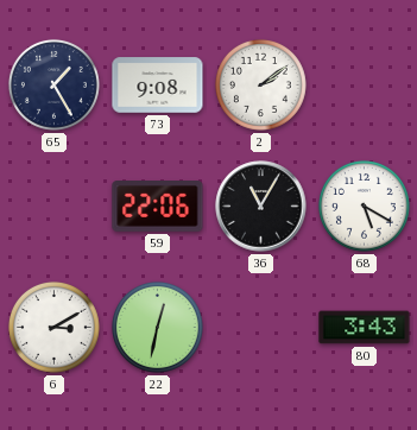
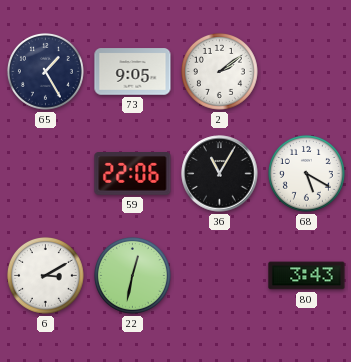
73: 9:08 -> 9:05
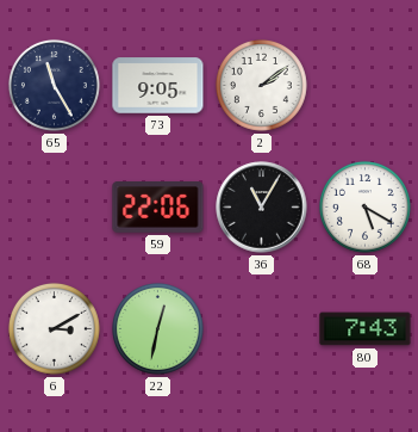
65: 1:25 -> 11:25
80: 3:43 -> 7:43
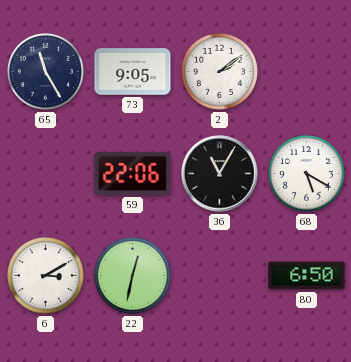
80: 7:43 -> 6:50
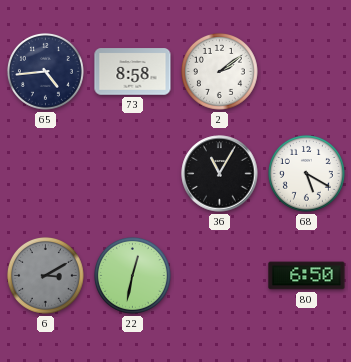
65: 11:25 -> 4:44
73: 9:05 -> 8:58
59: 22:06 -> none
6 dial: white -> grey
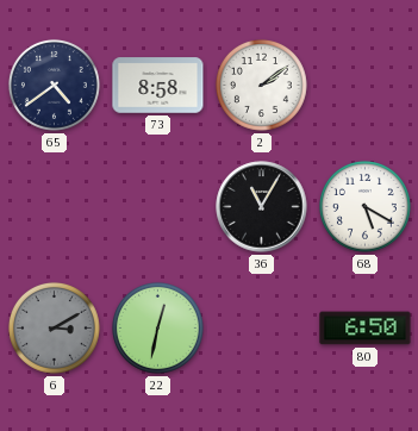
65: 4:44 -> 4:39
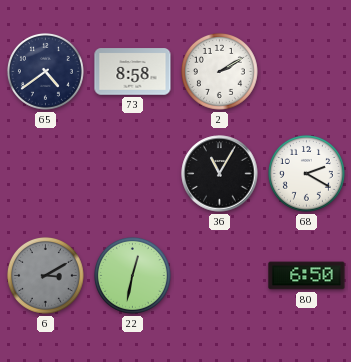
2: 2:09 -> 2:10
68: 5:20 -> 2:20
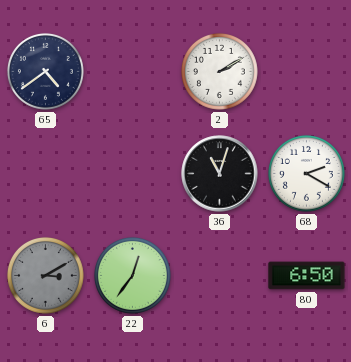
73: 8:58 -> none
36: 11:05 -> 11:03
22: 12:32 -> 12:36
